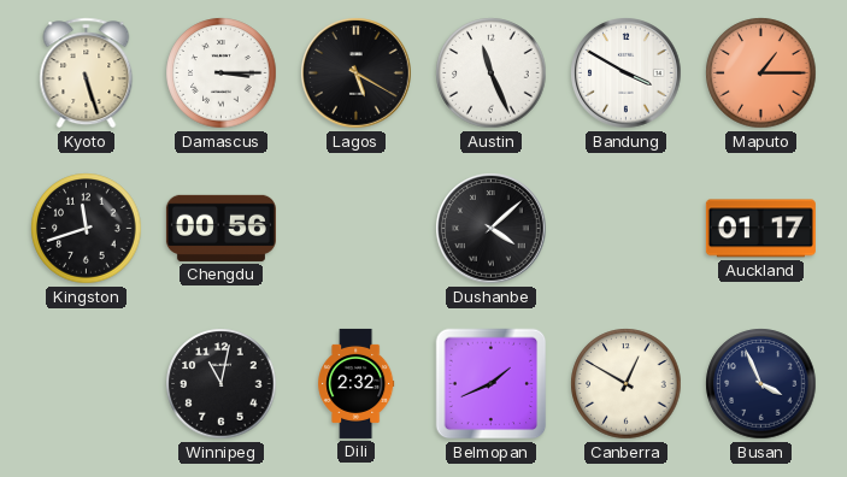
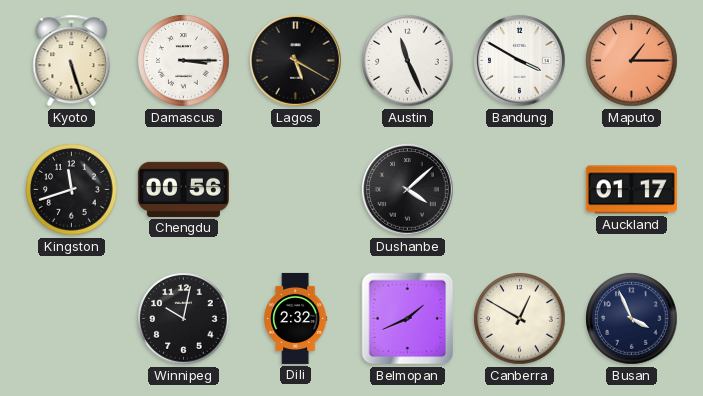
Winnipeg: 11:02 -> 10:02
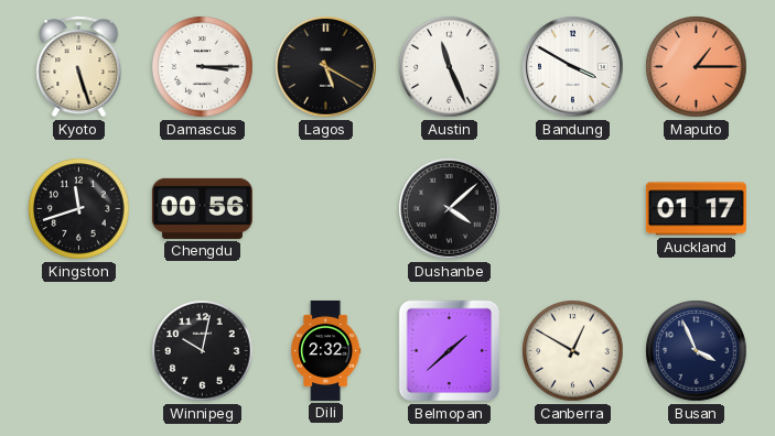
Belmopan: 1:41 -> 1:38
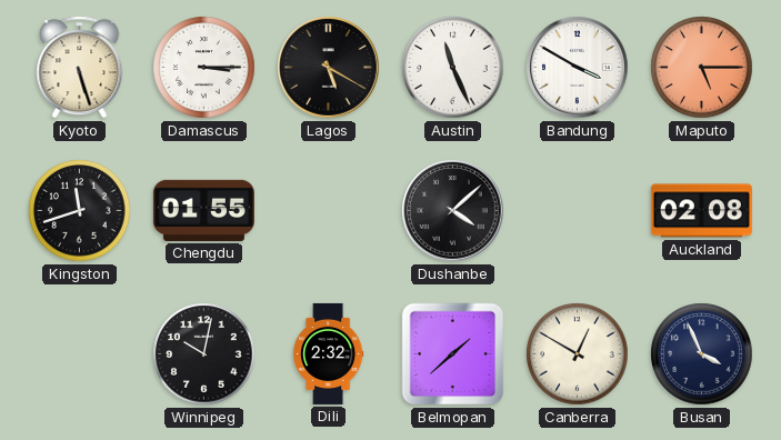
Maputo: 1:15 -> 5:15
Chengdu: 00:56 -> 01:55
Auckland: 01:17 -> 02:08
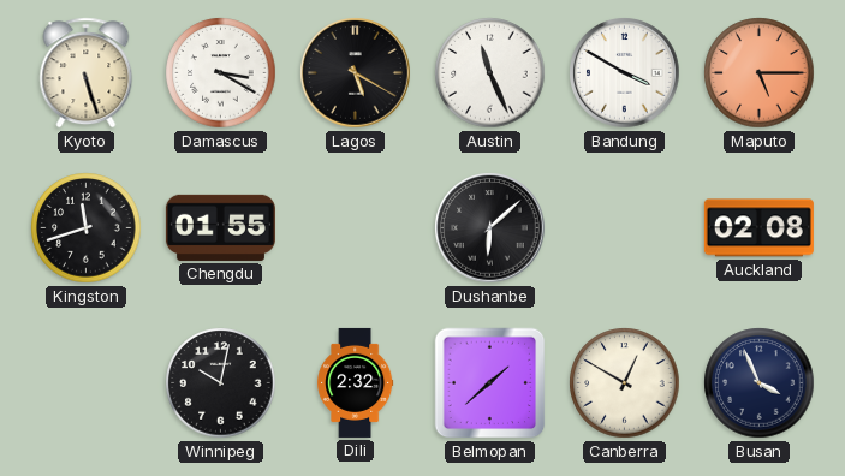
Damascus: 3:15 -> 3:20
Dushanbe: 4:08 -> 6:08
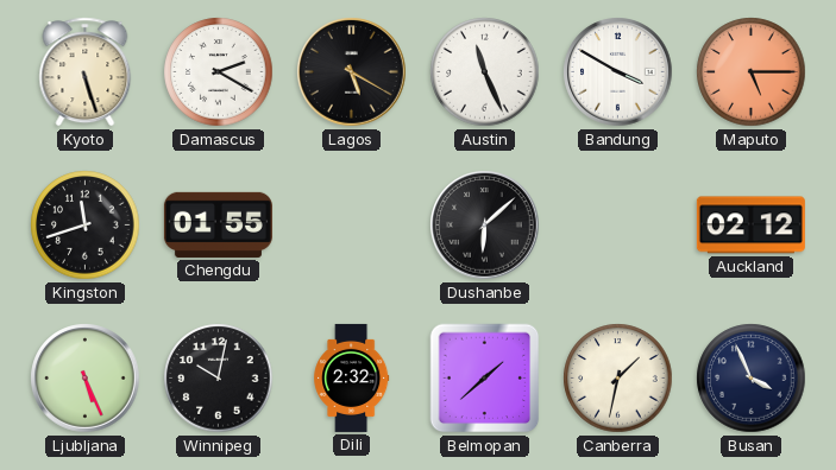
Damascus: 3:20 -> 2:20
Auckland: 02:08 -> 02:12
Ljubljana: none -> 5:26
Canberra: 12:50 -> 1:32
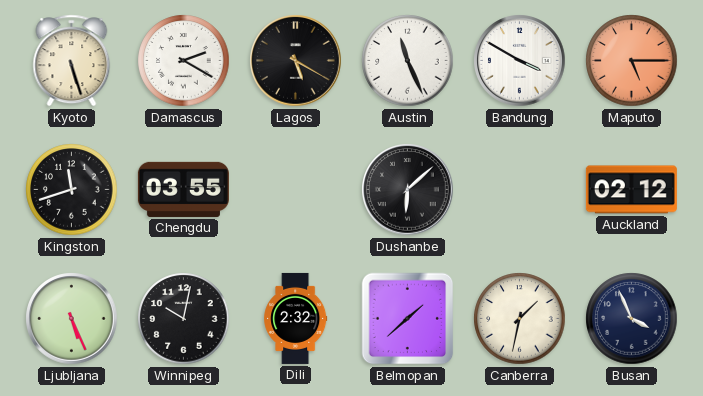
Chengdu: 01:55 -> 03:55
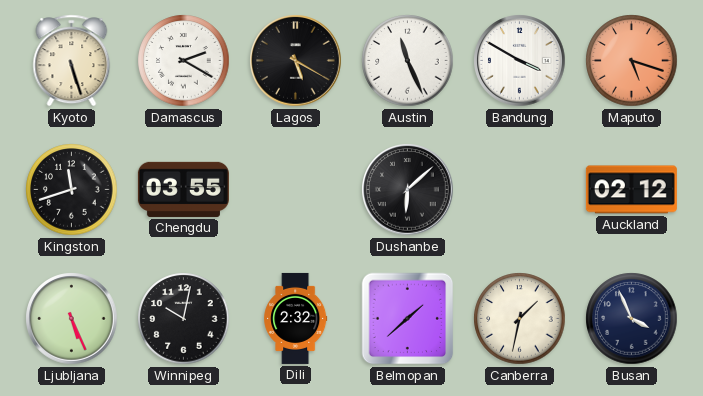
Maputo: 5:15 -> 5:18
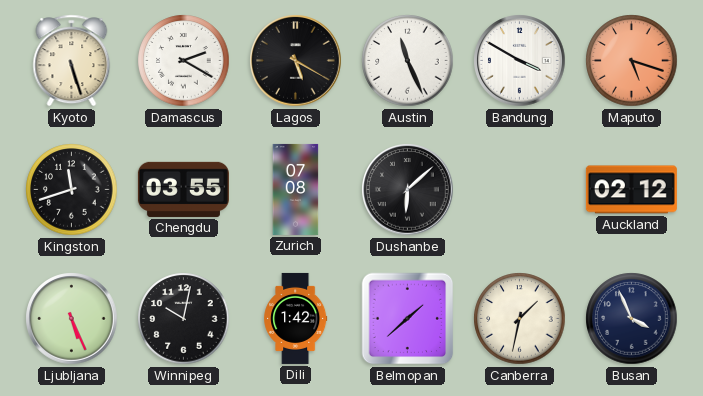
Zurich: none -> 07:08
Dili: 2:32 -> 1:42
